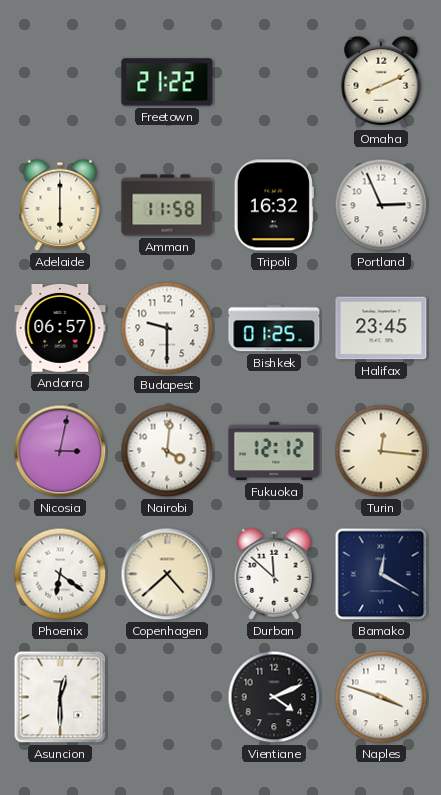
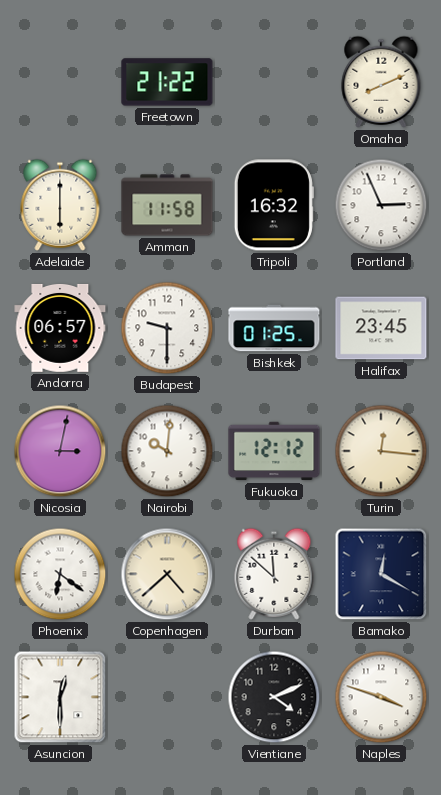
Nairobi: 4:01 -> 10:01
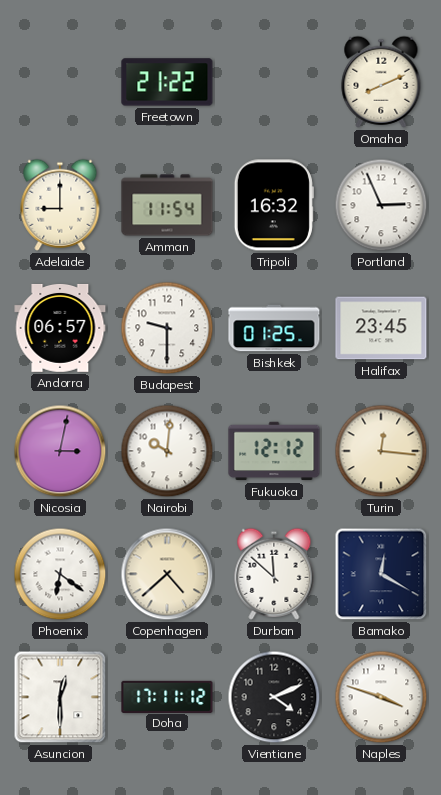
Adelaide: 6:00 -> 9:00
Amman: 11:58 -> 11:54
Doha: none -> 17:11
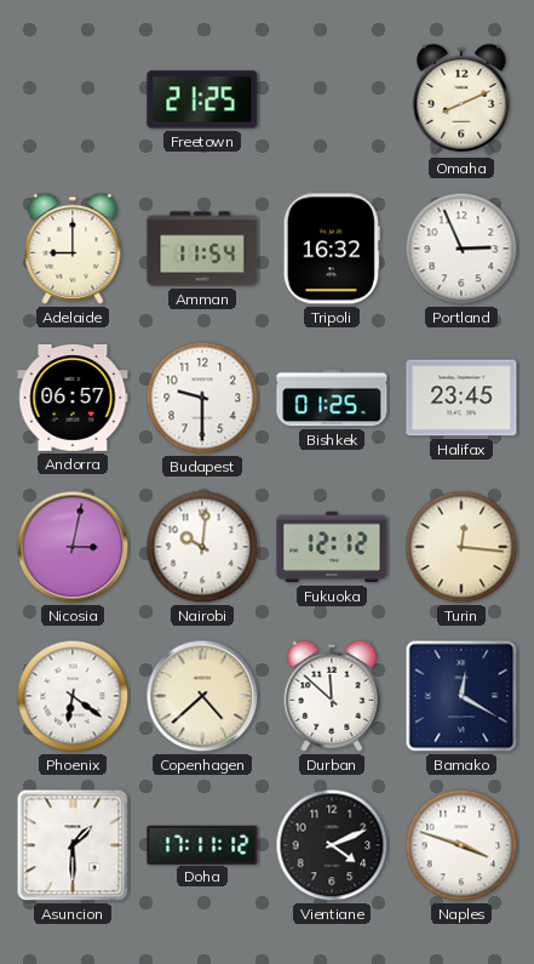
Freetown: 21:22 -> 21:25
Asuncion: 12:30 -> 1:30
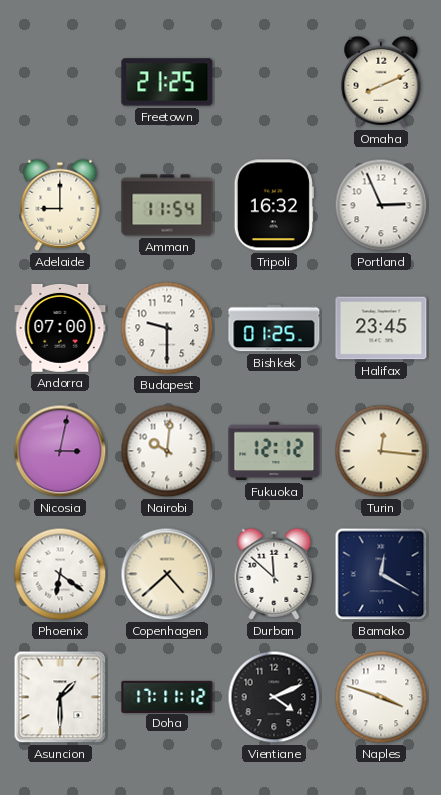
Andorra: 06:57 -> 07:00
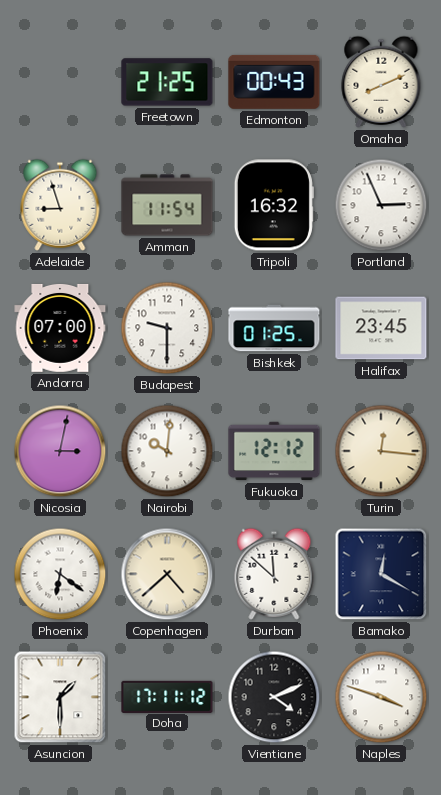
Edmonton: none -> 00:43
Adelaide: 9:00 -> 8:57
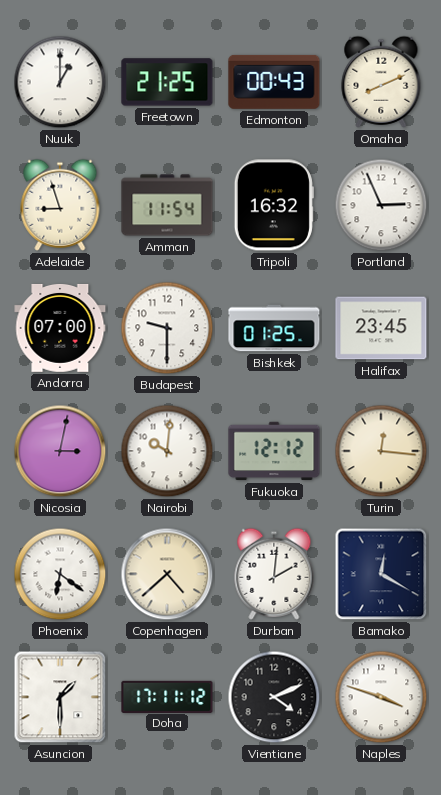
Nuuk: none -> 1:00
Durban: 11:52 -> 2:01
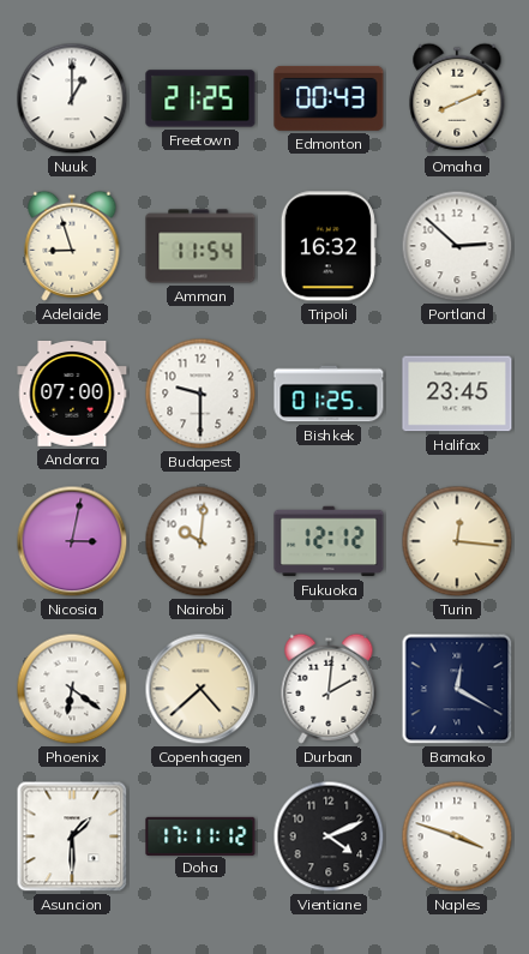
Portland: 2:56 -> 2:52
